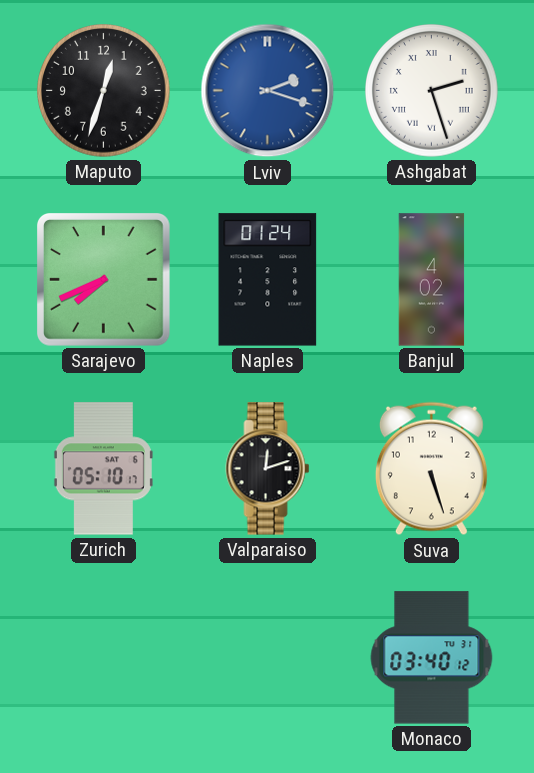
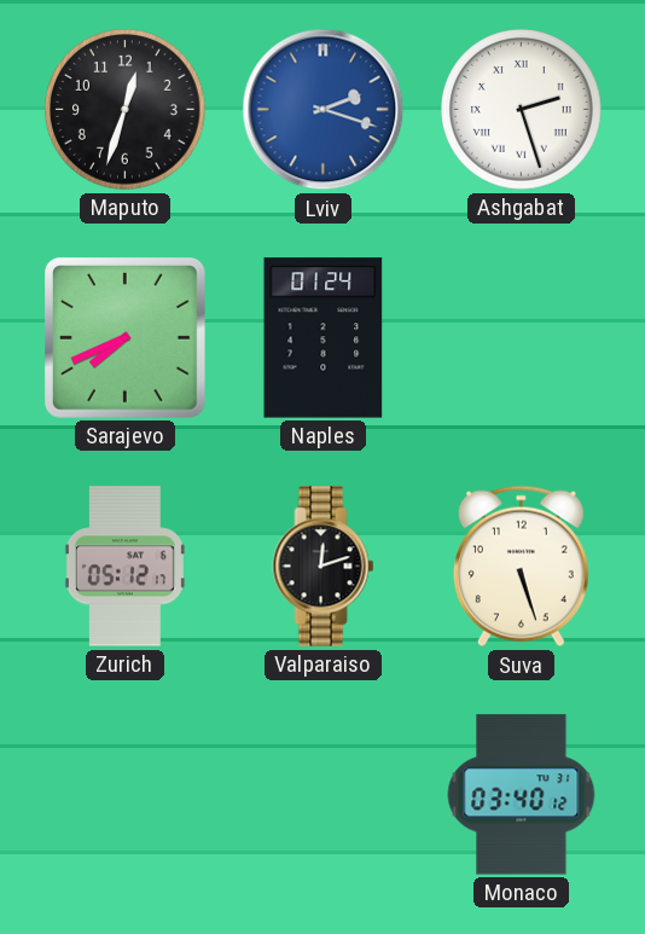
Banjul: 4:02 -> none
Zurich: 05:10 -> 05:12
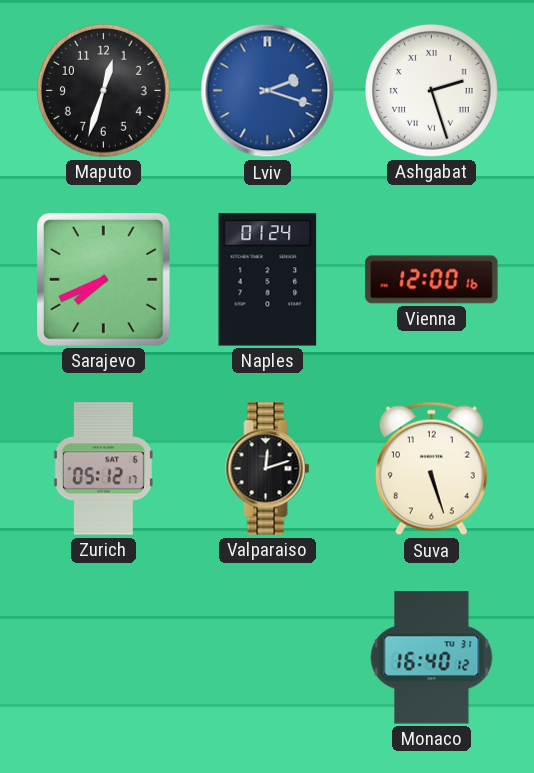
Vienna: none -> 12:00
Monaco: 03:40 -> 16:40
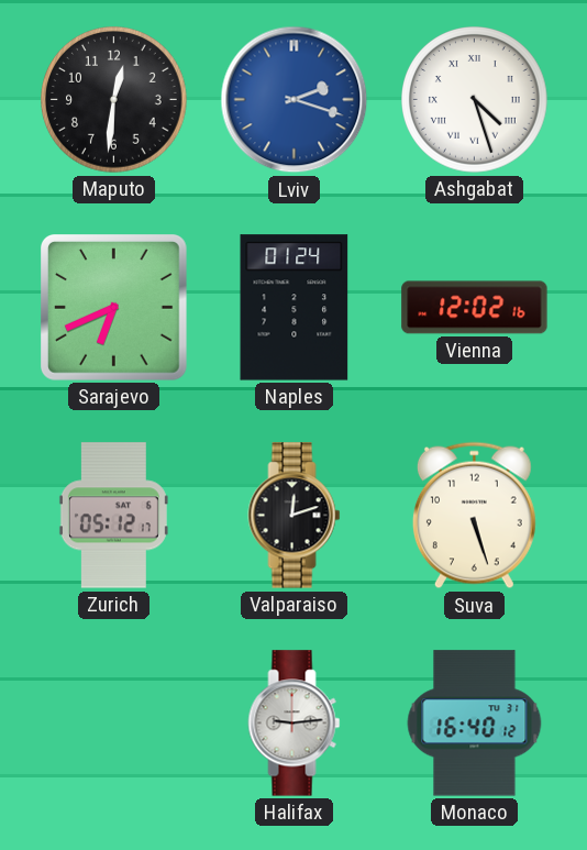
Maputo: 12:33 -> 12:31
Ashgabat: 2:27 -> 4:27
Sarajevo: 7:41 -> 6:41
Vienna: 12:00 -> 12:02
Halifax: none -> 9:14
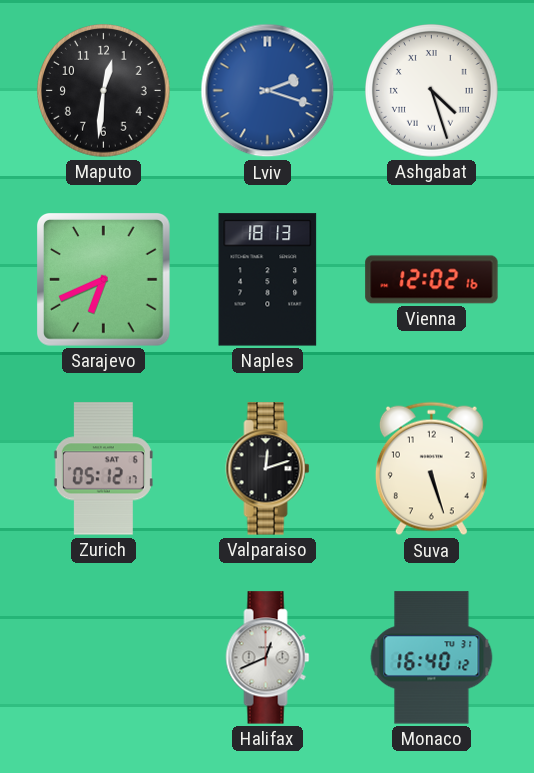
Naples: 01:24 -> 18:13
Halifax: 9:14 -> 12:41
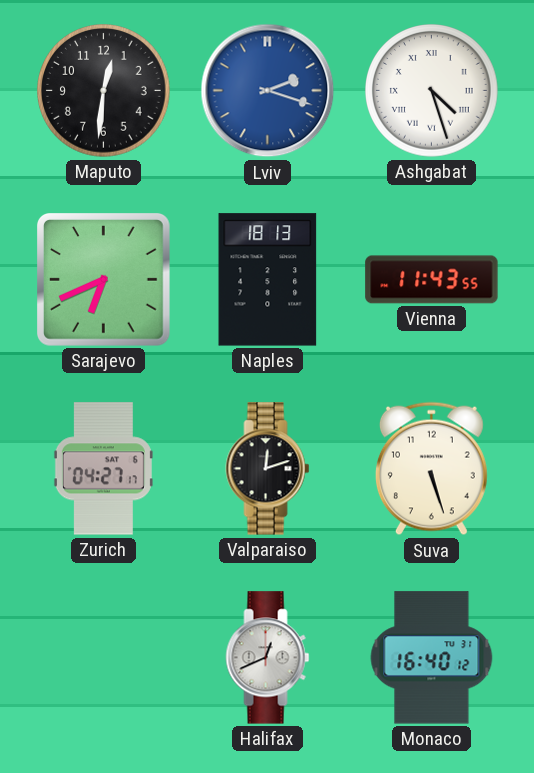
Vienna: 12:02 -> 11:43
Zurich: 05:12 -> 04:27
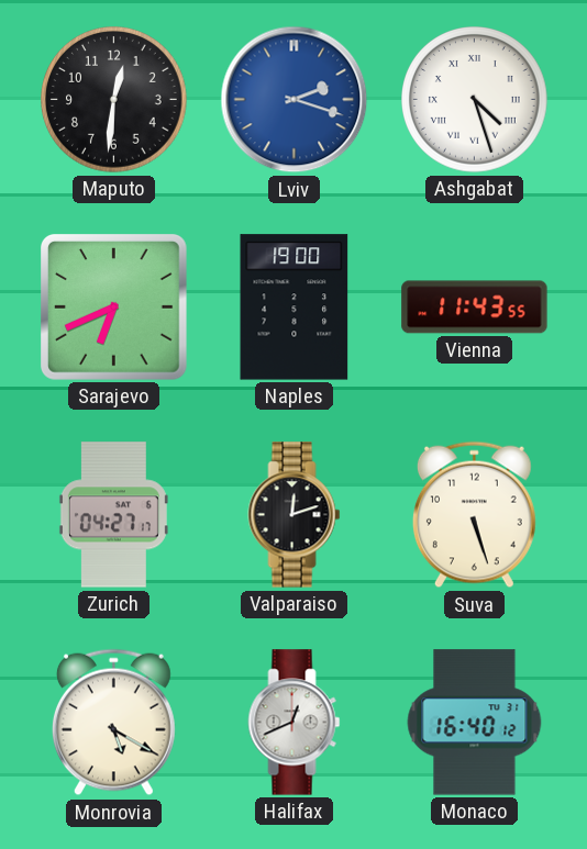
Naples: 18:13 -> 19:00
Monrovia: none -> 5:20
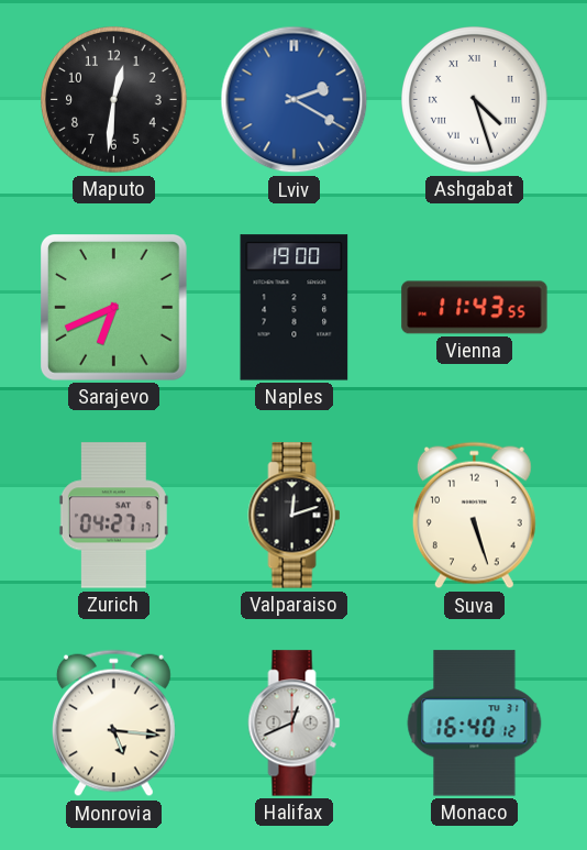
Lviv: 2:18 -> 2:20
Monrovia: 5:20 -> 5:16
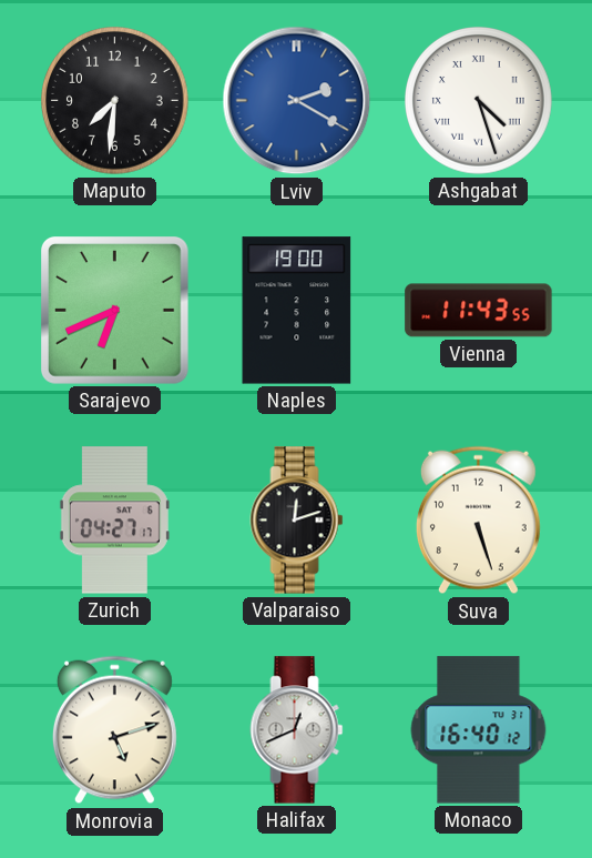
Maputo: 12:31 -> 7:31
Monrovia: 5:16 -> 5:12
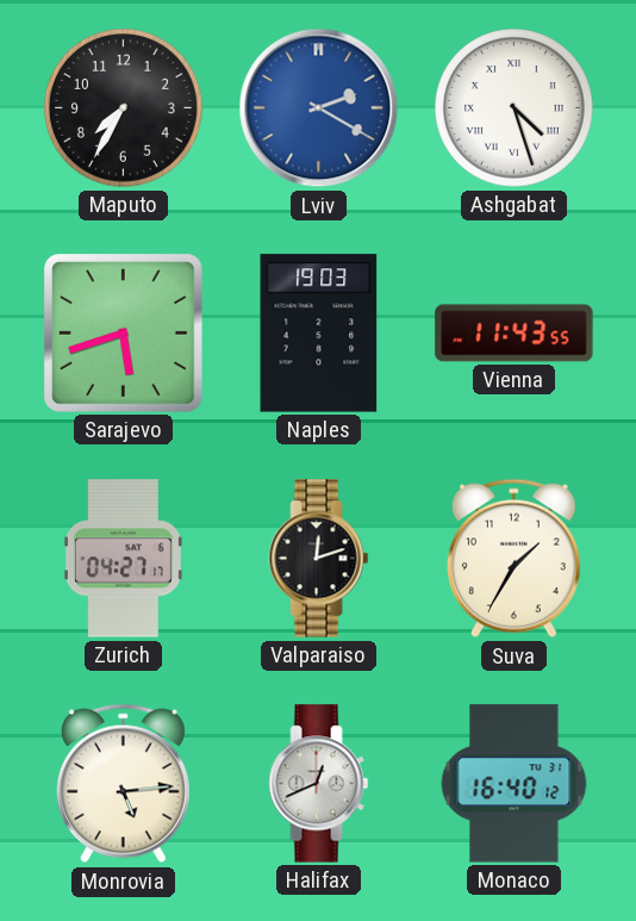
Maputo: 7:31 -> 7:35
Sarajevo: 6:41 -> 5:42
Naples: 19:00 -> 19:03
Suva: 5:27 -> 1:35
Monrovia: 5:12 -> 5:14
